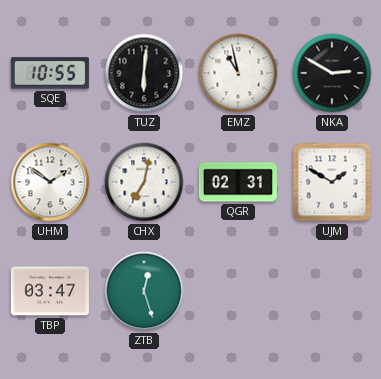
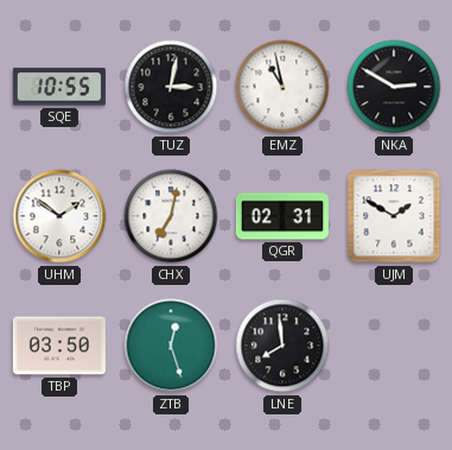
TUZ: 6:01 -> 3:02
TBP: 03:47 -> 03:50
LNE: none -> 7:59
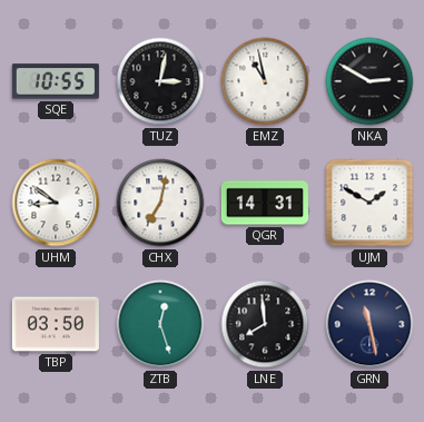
UHM: 1:51 -> 8:51
QGR: 02:31 -> 14:31
GRN: none -> 11:28
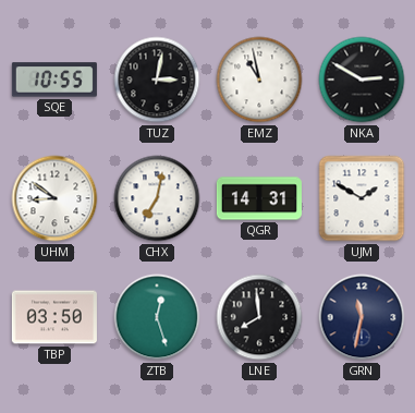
GRN: 11:28 -> 11:32
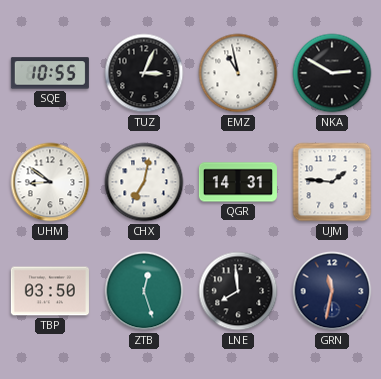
TUZ: 3:02 -> 3:04
UJM: 1:50 -> 1:46
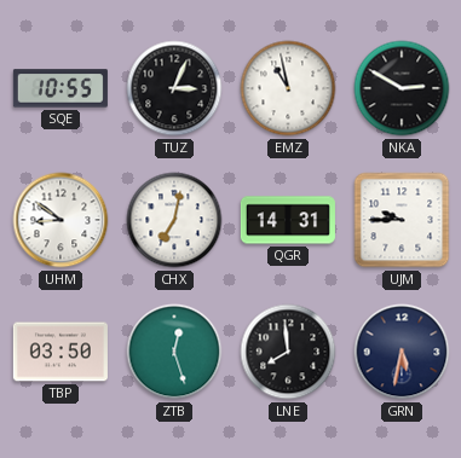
UJM: 1:46 -> 9:45
GRN: 11:32 -> 5:32
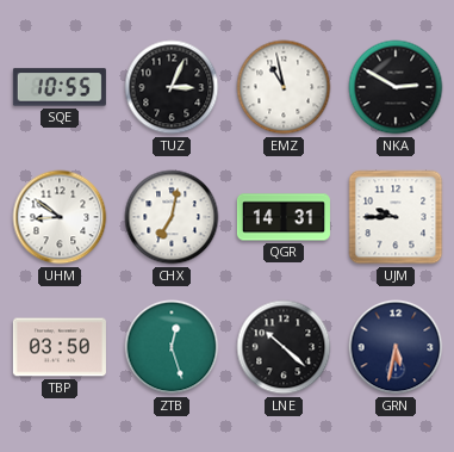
LNE: 7:59 -> 10:22
